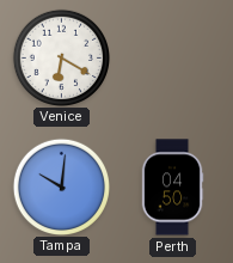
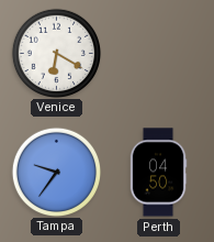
Tampa: 10:01 -> 9:36
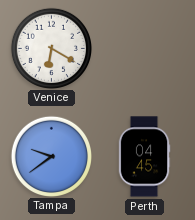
Tampa: 9:36 -> 9:39
Perth: 04:50 -> 04:45
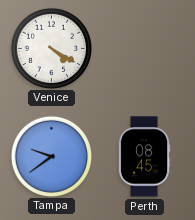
Venice: 6:20 -> 4:20
Perth: 04:45 -> 08:45
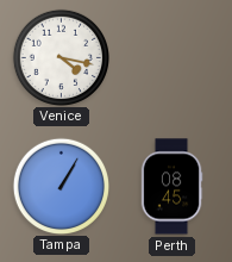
Venice: 4:20 -> 4:17
Tampa: 9:39 -> 1:05
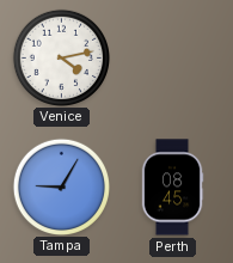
Venice: 4:17 -> 4:13
Tampa: 1:05 -> 9:05
